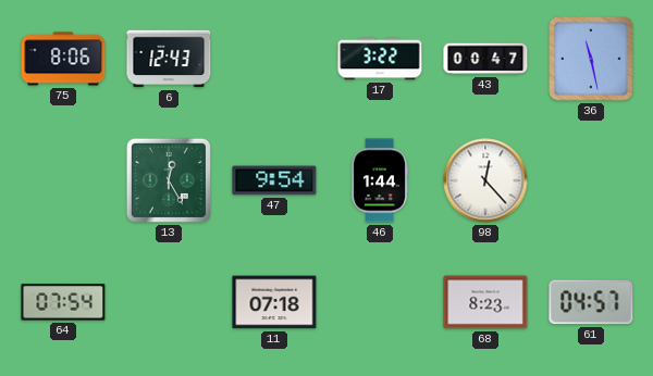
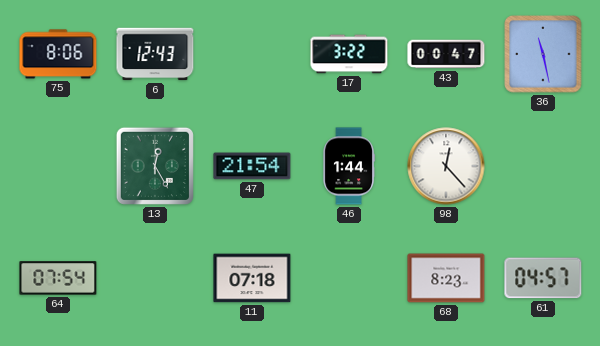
47: 9:54 -> 21:54
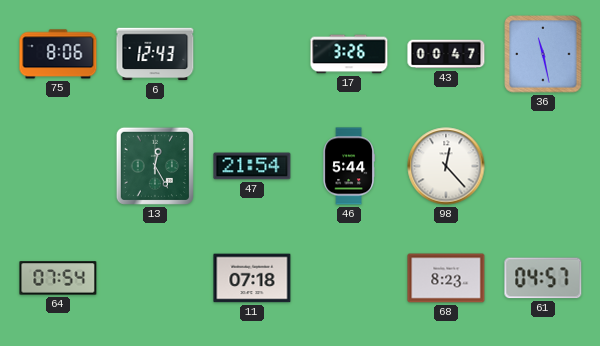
17: 3:22 -> 3:26
46: 1:44 -> 5:44
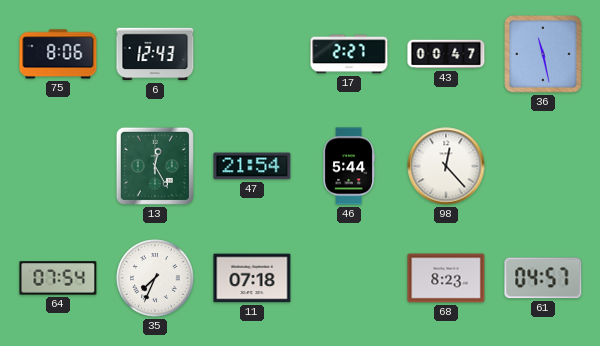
17: 3:26 -> 2:27
35: none -> 7:34
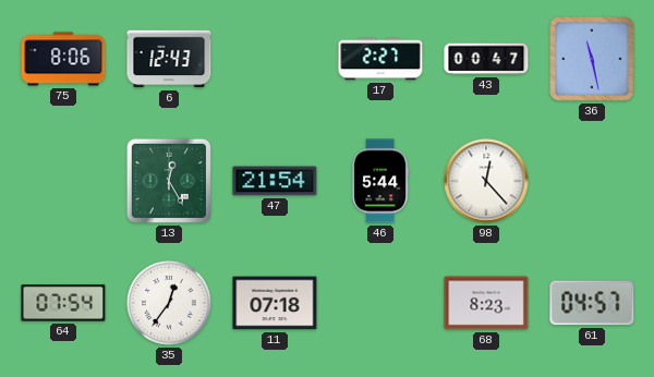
35: 7:34 -> 12:36
